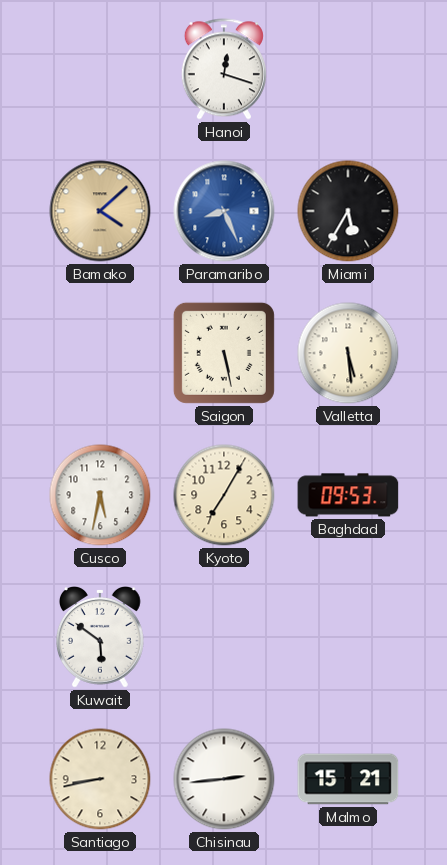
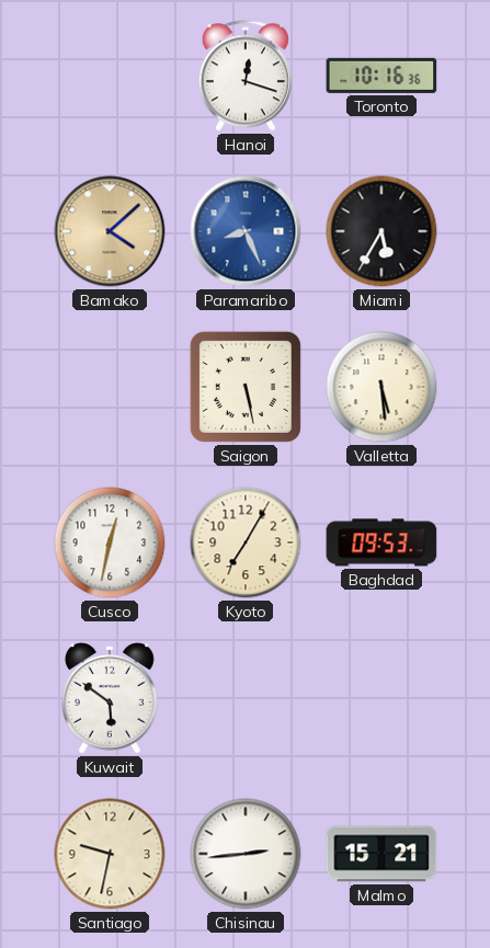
Toronto: none -> 10:16
Cusco: 5:32 -> 12:32
Santiago: 8:43 -> 9:32
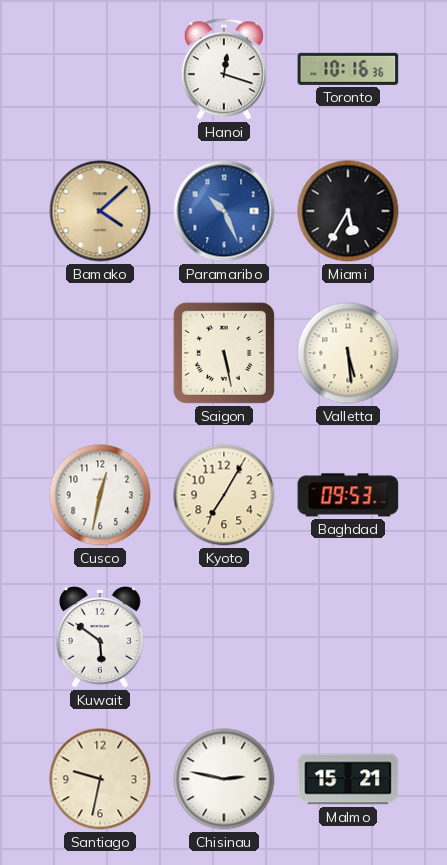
Paramaribo: 8:26 -> 10:26
Chisinau: 2:44 -> 2:47
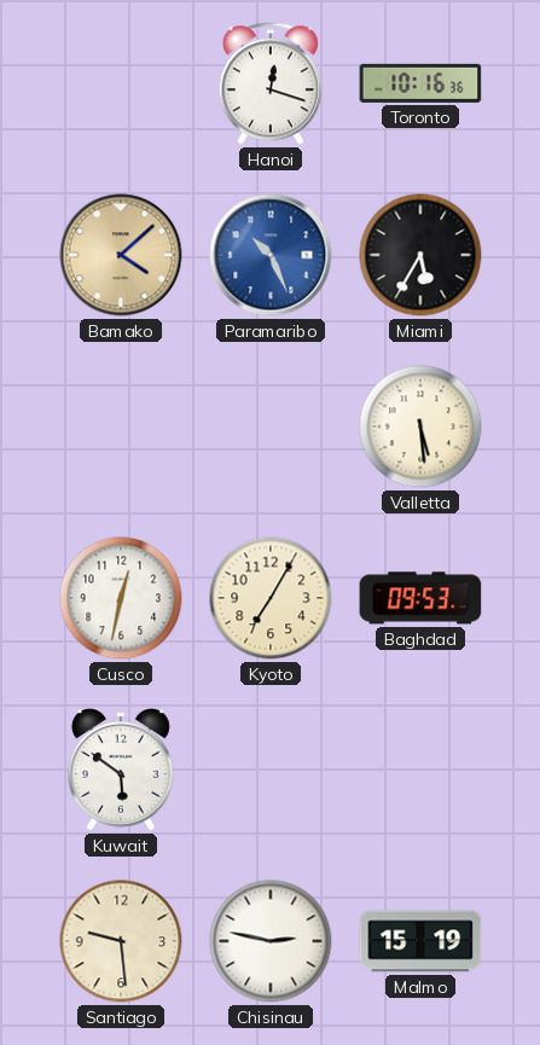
Saigon: 5:28 -> none
Santiago: 9:32 -> 9:29
Malmo: 15:21 -> 15:19
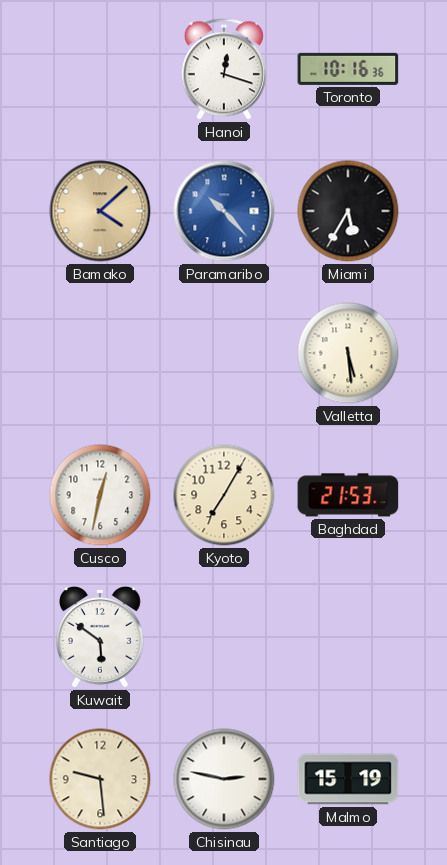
Paramaribo: 10:26 -> 10:23
Baghdad: 09:53 -> 21:53
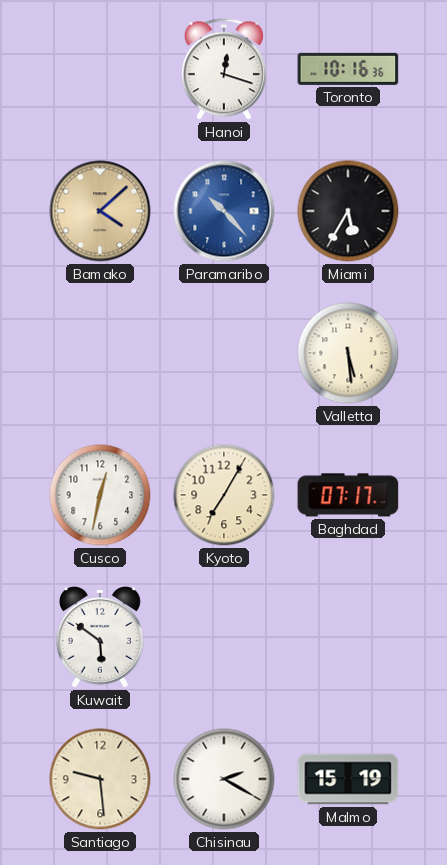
Baghdad: 21:53 -> 07:17
Chisinau: 2:47 -> 2:20
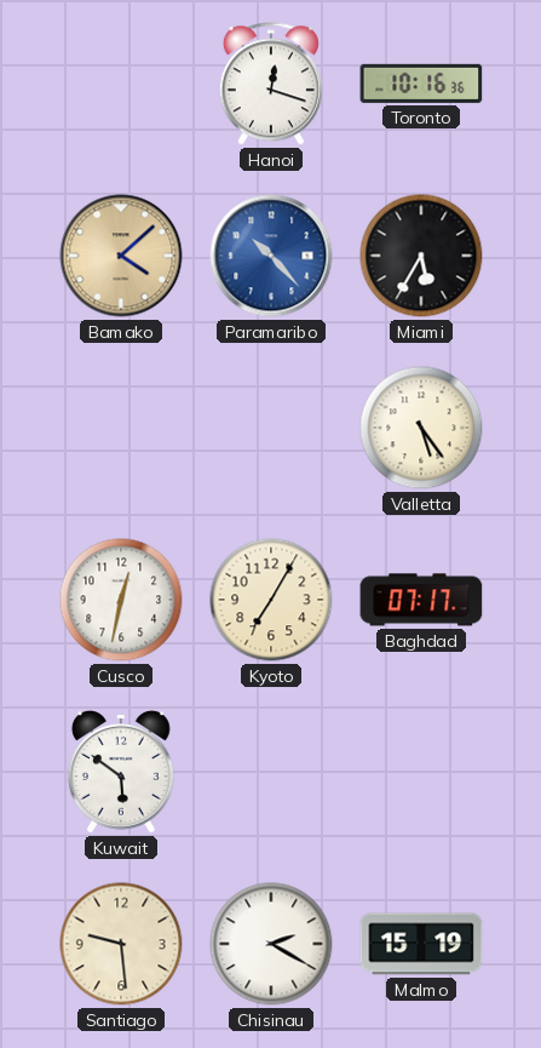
Valletta: 5:29 -> 5:24
